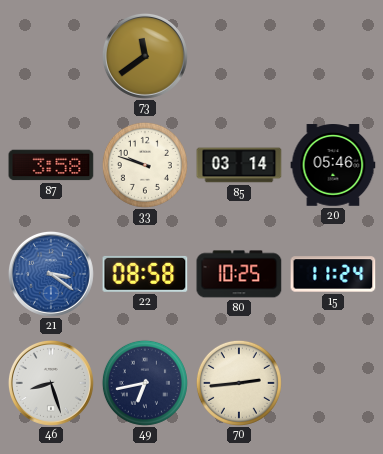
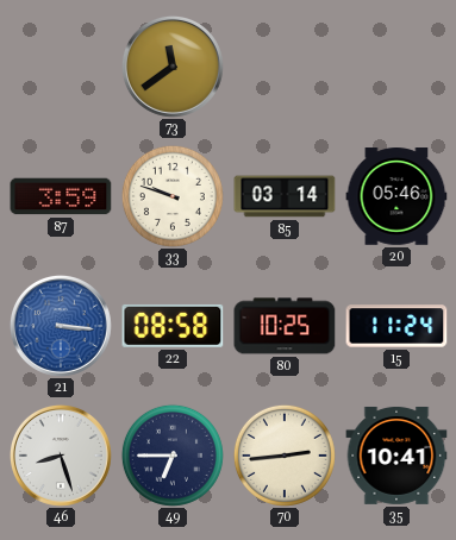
87: 3:58 -> 3:59
21: 3:21 -> 3:16
49: 6:43 -> 6:45
35: none -> 10:41
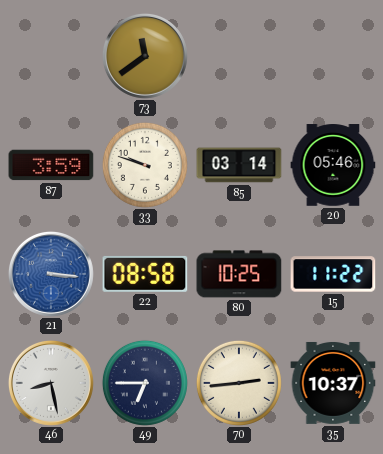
15: 11:24 -> 11:22
46: 8:27 -> 8:28
35: 10:41 -> 10:37
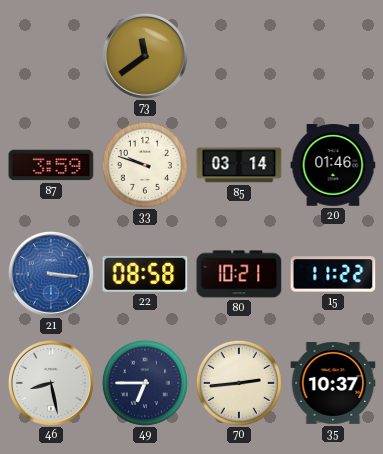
20: 05:46 -> 01:46
80: 10:25 -> 10:21
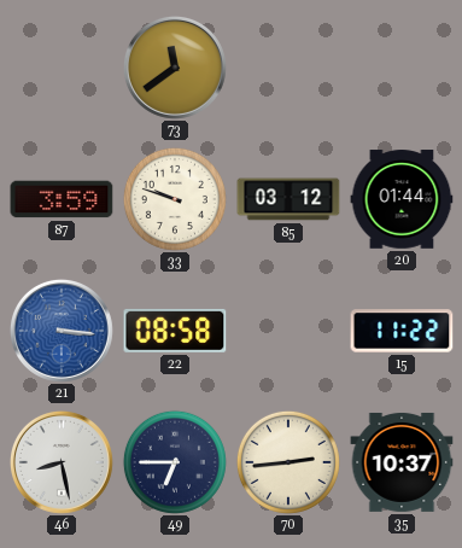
85: 03:14 -> 03:12
20: 01:46 -> 01:44
80: 10:21 -> none
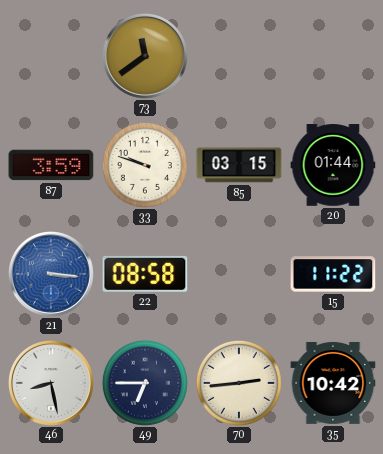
85: 03:12 -> 03:15
35: 10:37 -> 10:42
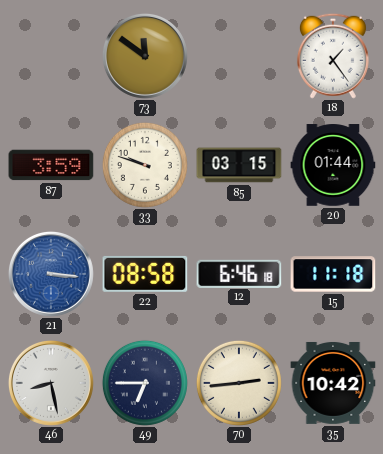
73: 11:39 -> 11:51
18: none -> 1:24
12: none -> 6:46
15: 11:22 -> 11:18
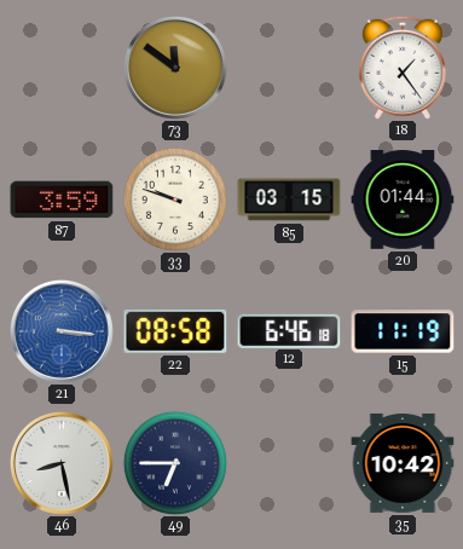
15: 11:18 -> 11:19
70: 2:44 -> none
